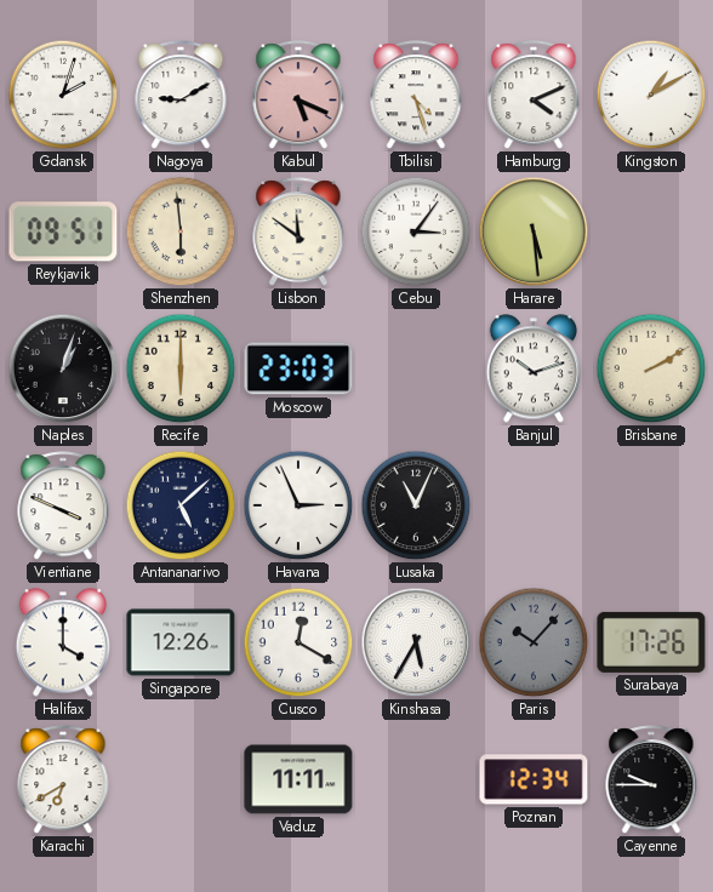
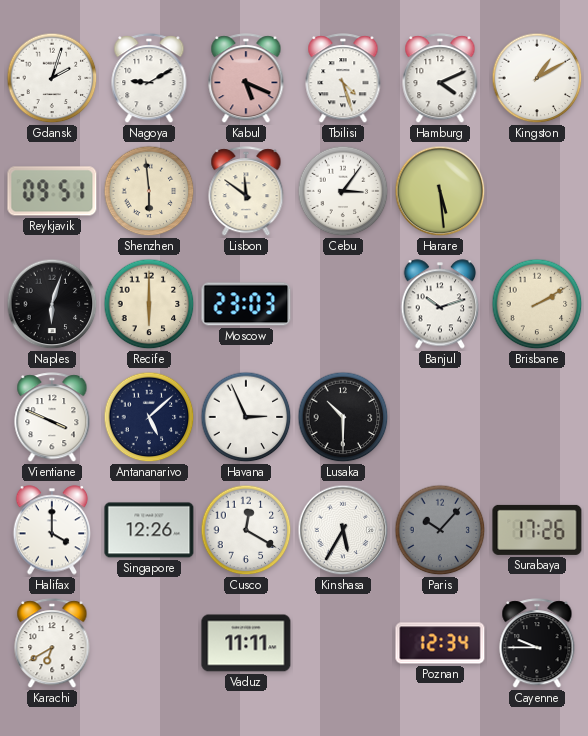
Naples: 1:03 -> 6:03
Lusaka: 11:04 -> 10:30
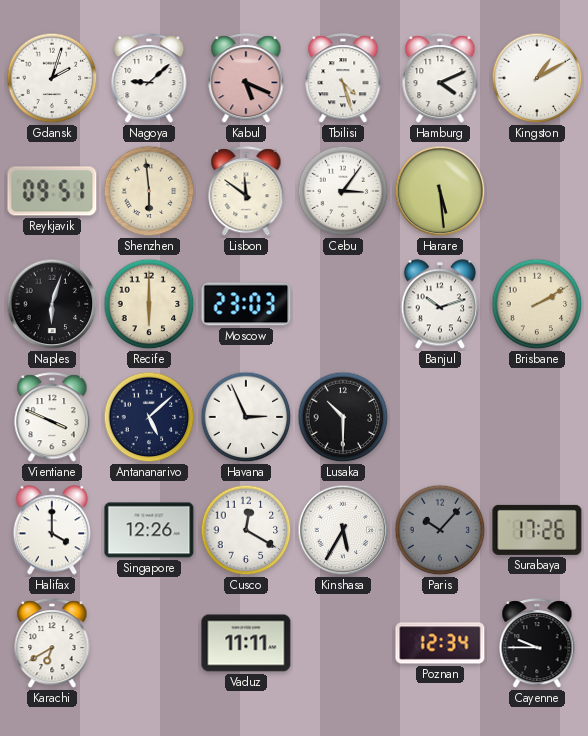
Nagoya: 9:10 -> 9:08
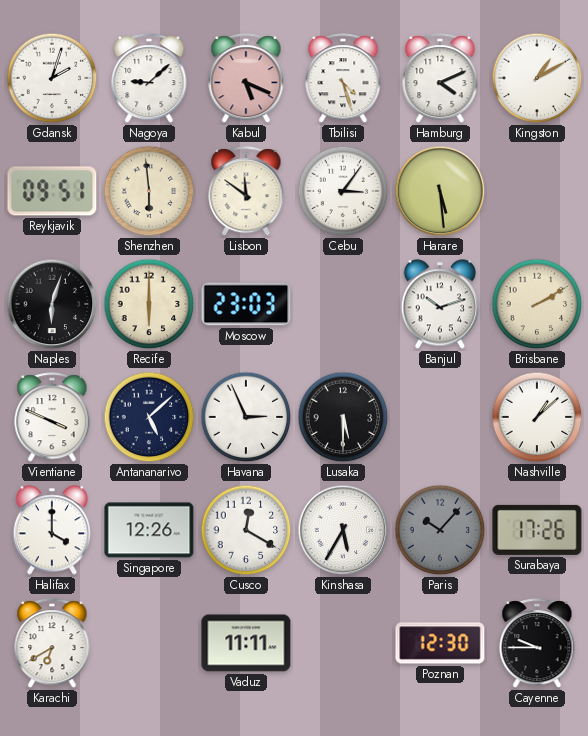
Lusaka: 10:30 -> 5:30
Nashville: none -> 1:08
Poznan: 12:34 -> 12:30
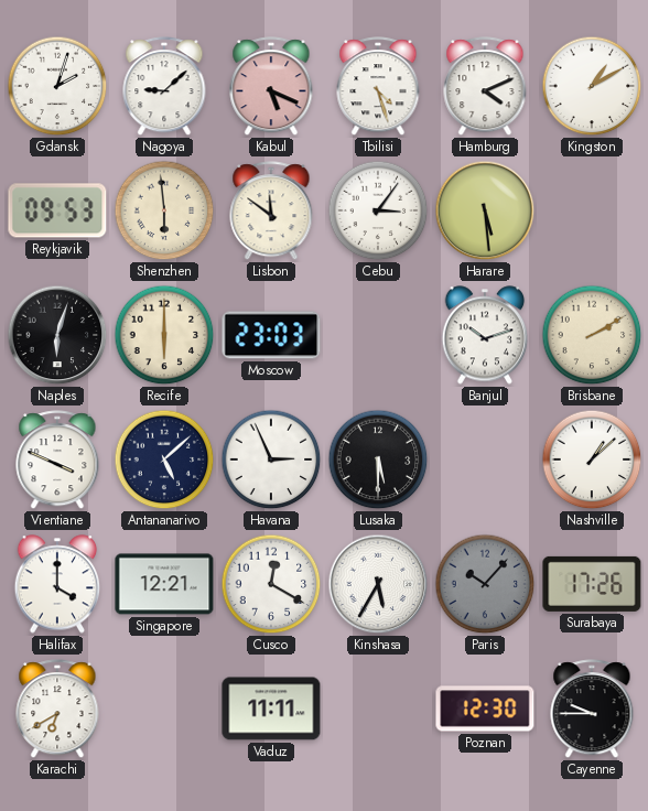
Reykjavik: 09:51 -> 09:53
Singapore: 12:26 -> 12:21
